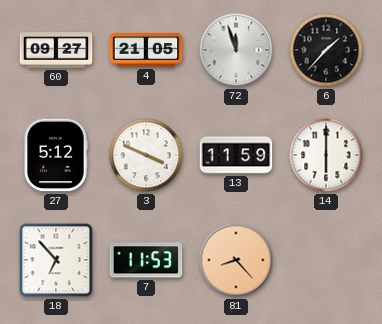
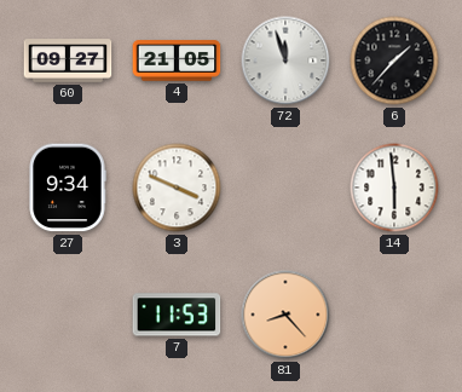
27: 5:12 -> 9:34
13: 11:59 -> none
14: 6:00 -> 5:59
18: 6:53 -> none
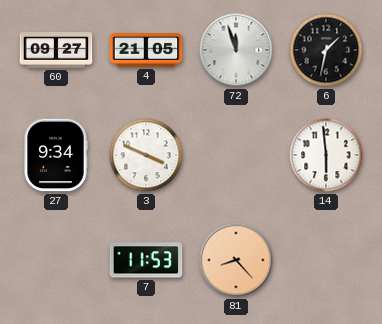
6: 1:37 -> 1:32
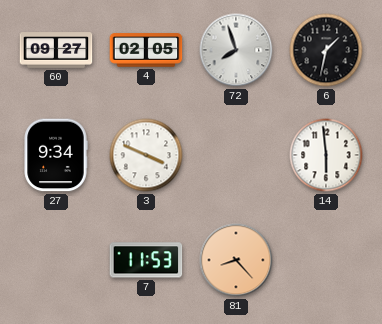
4: 21:05 -> 02:05
72: 11:57 -> 7:57
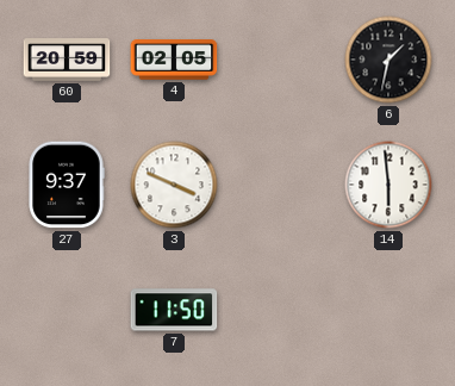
60: 09:27 -> 20:59
72: 7:57 -> none
27: 9:34 -> 9:37
7: 11:53 -> 11:50
81: 8:23 -> none
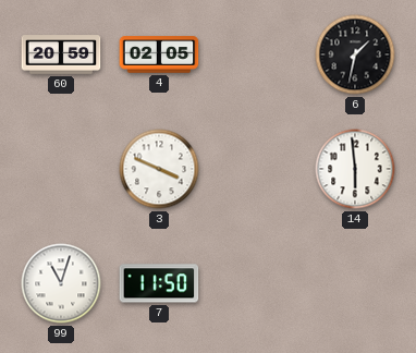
27: 9:37 -> none
99: none -> 11:03
